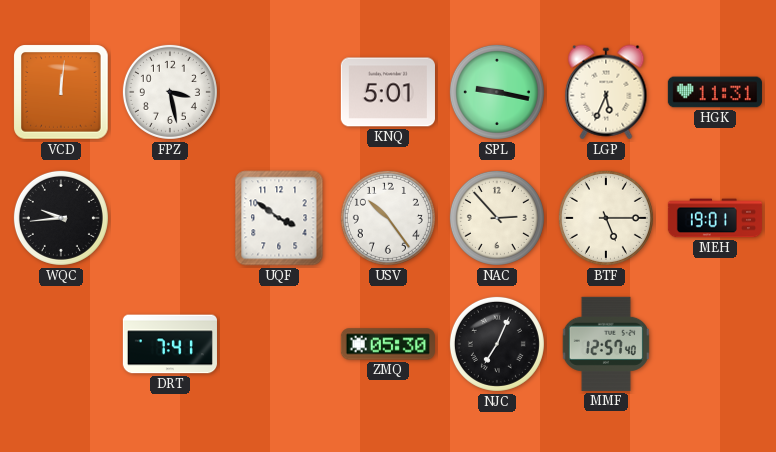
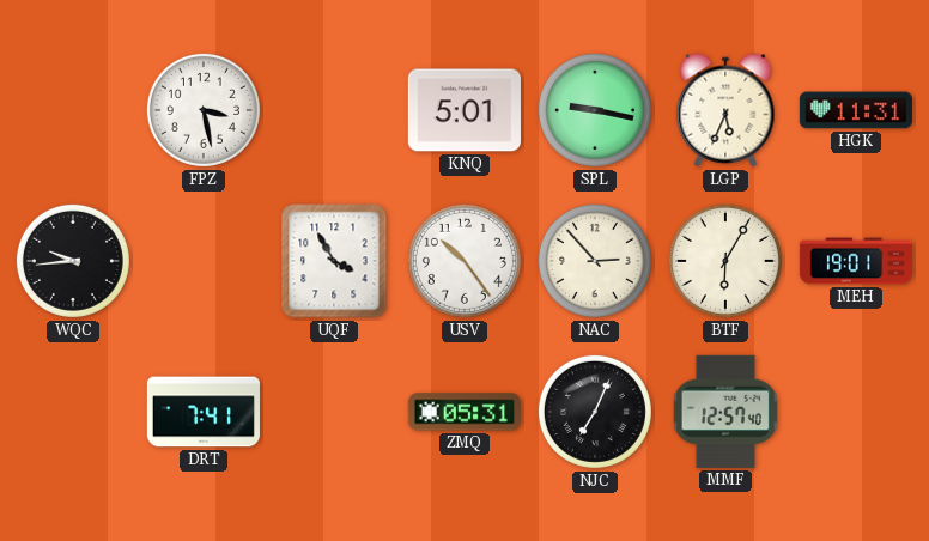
VCD: 12:01 -> none
UQF: 3:51 -> 3:55
BTF: 5:15 -> 6:05
ZMQ: 05:30 -> 05:31
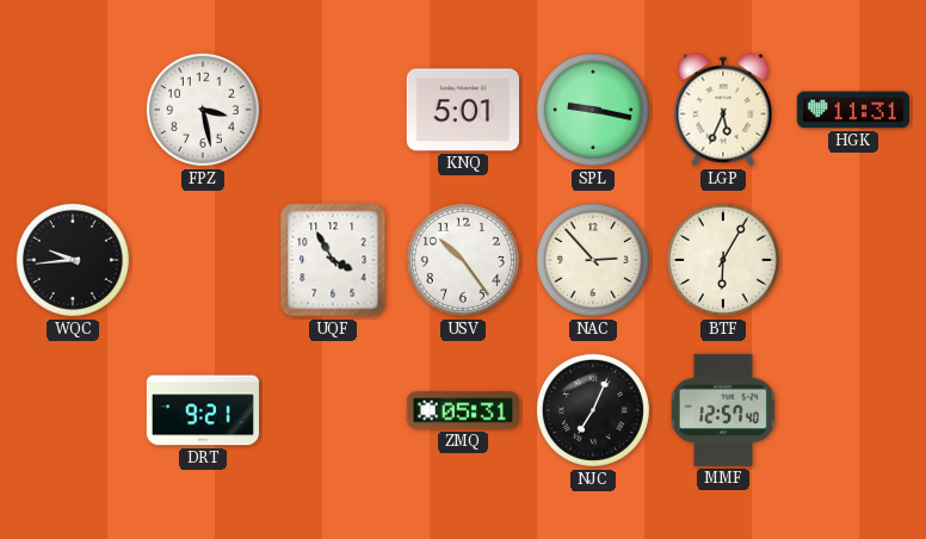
MEH: 19:01 -> none
DRT: 7:41 -> 9:21
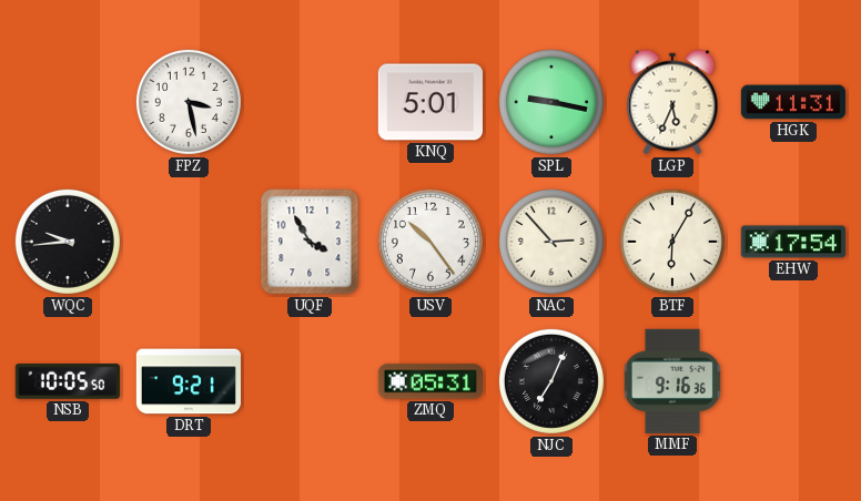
EHW: none -> 17:54
NSB: none -> 10:05
MMF: 12:57 -> 9:16
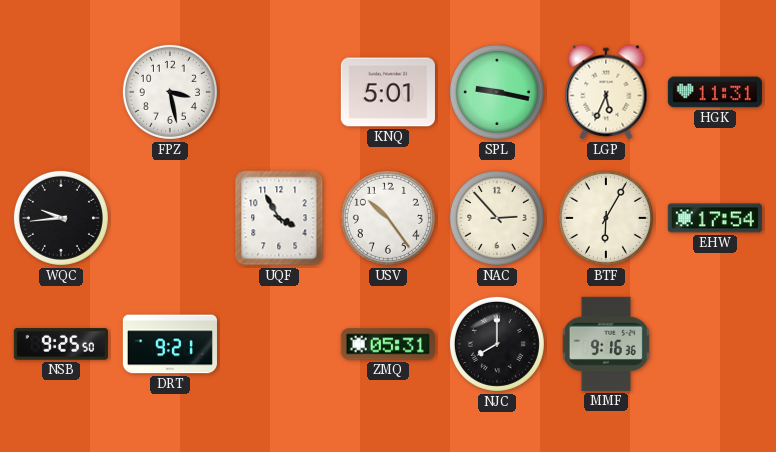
NSB: 10:05 -> 9:25
NJC: 7:04 -> 8:00
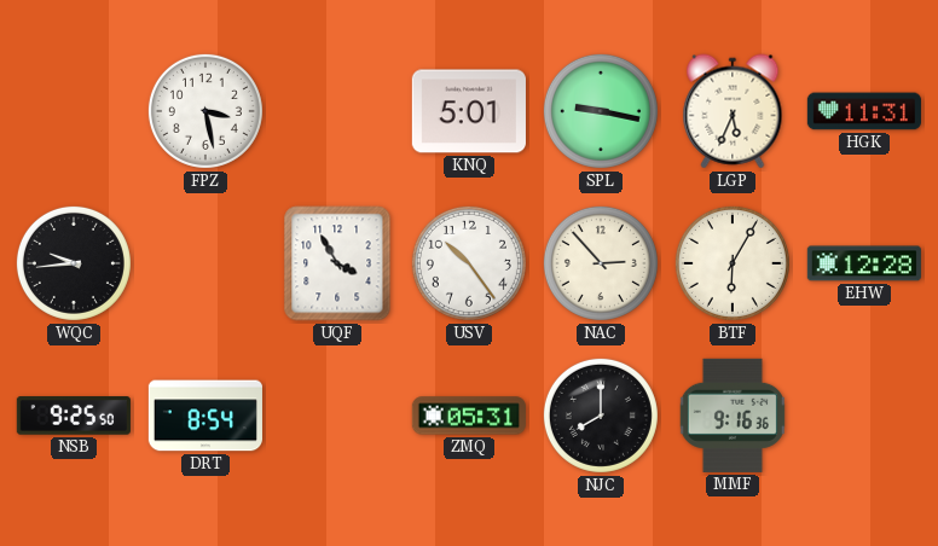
EHW: 17:54 -> 12:28
DRT: 9:21 -> 8:54
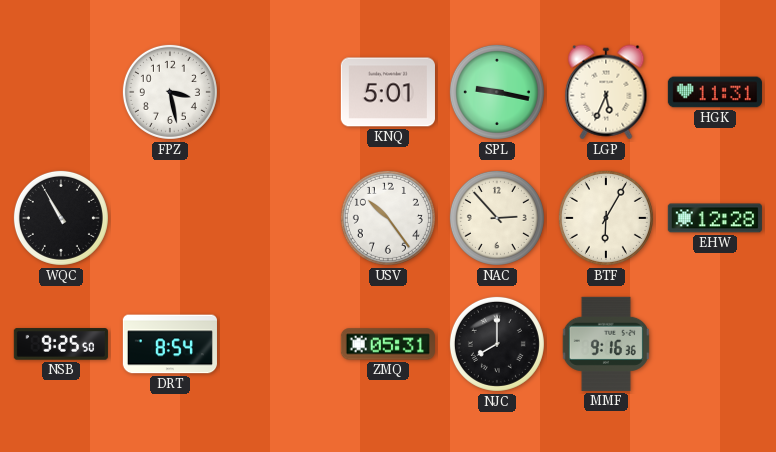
WQC: 9:44 -> 10:55
UQF: 3:55 -> none
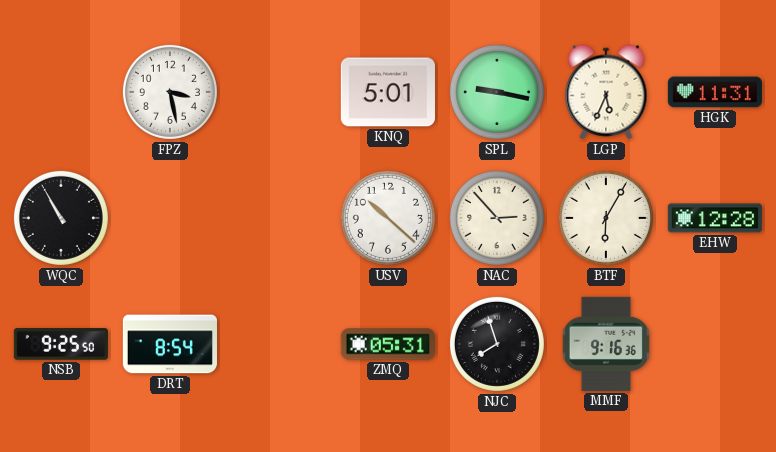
USV: 10:24 -> 10:22
NJC: 8:00 -> 7:57
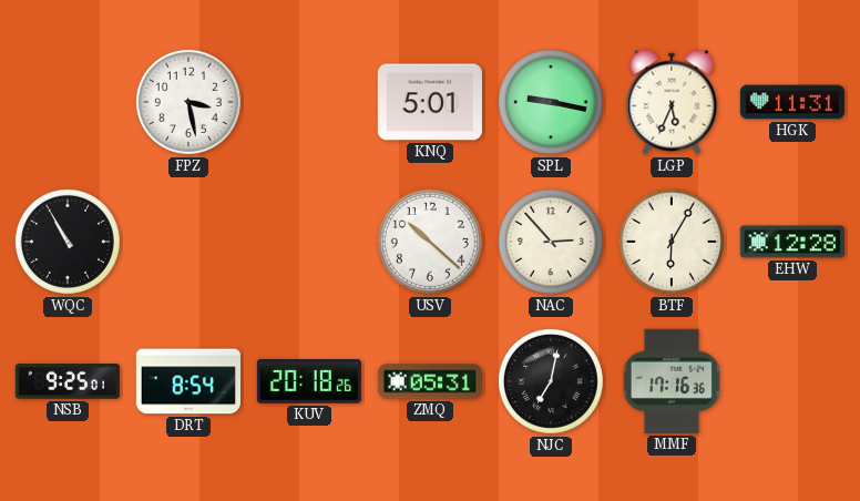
NSB: 9:25:50 -> 9:25:01
KUV: none -> 20:18
NJC: 7:57 -> 7:02
MMF: 9:16 -> 17:16
